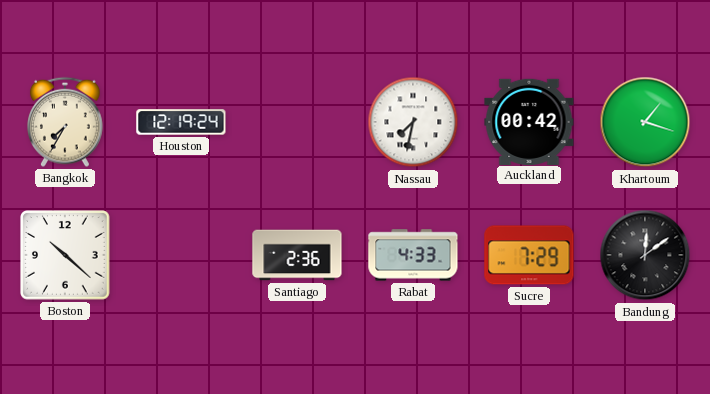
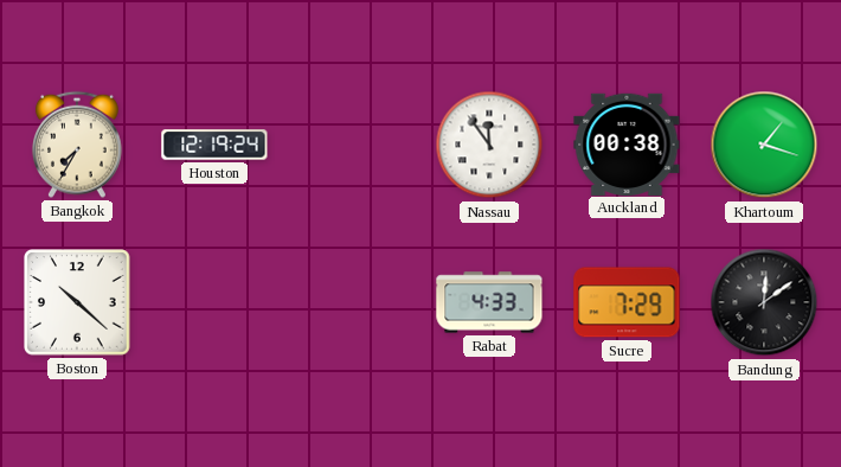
Nassau: 7:32 -> 11:54
Auckland: 00:42 -> 00:38
Santiago: 2:36 -> none
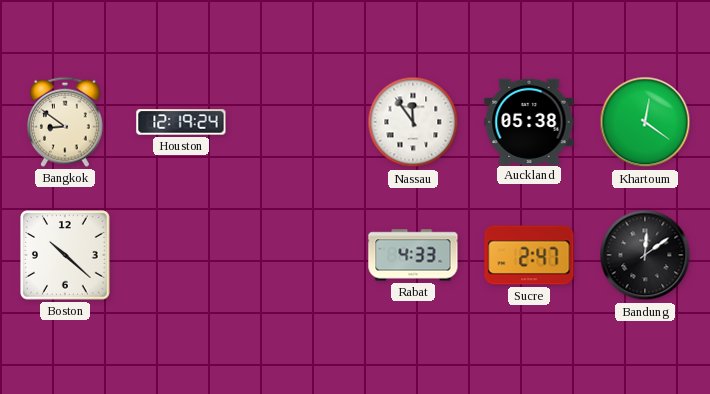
Bangkok: 7:35 -> 8:51
Auckland: 00:38 -> 05:38
Khartoum: 1:18 -> 12:21
Sucre: 7:29 -> 2:47
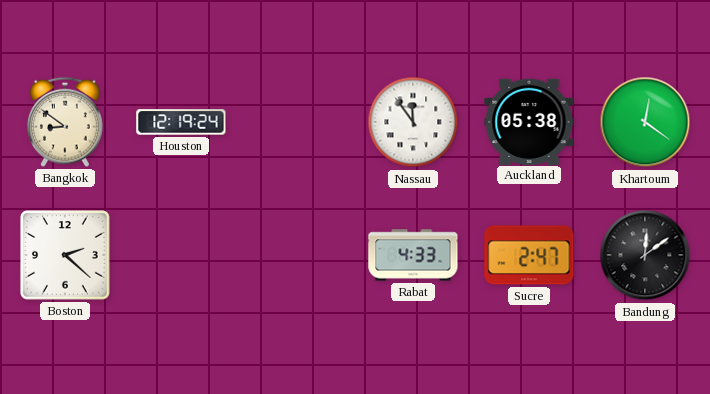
Boston: 10:22 -> 2:22
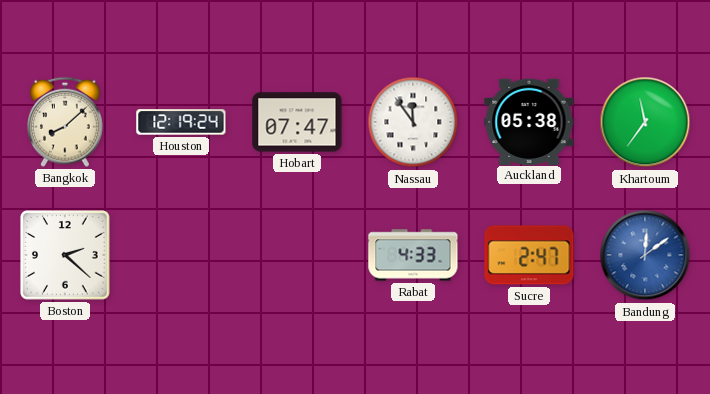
Bangkok: 8:51 -> 8:08
Hobart: none -> 07:47
Khartoum: 12:21 -> 11:36
Bandung dial: black -> blue
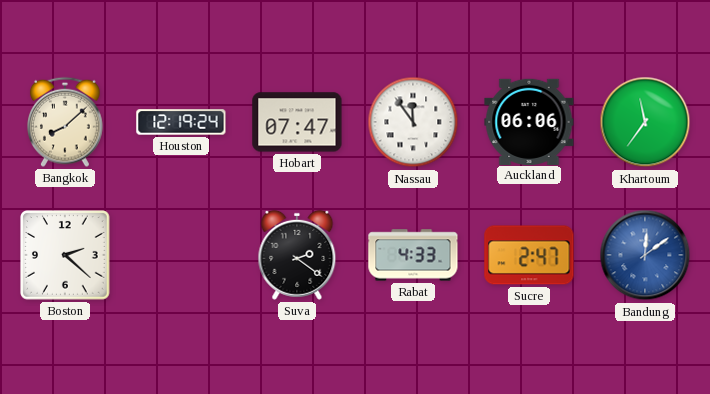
Auckland: 05:38 -> 06:06
Suva: none -> 2:21
